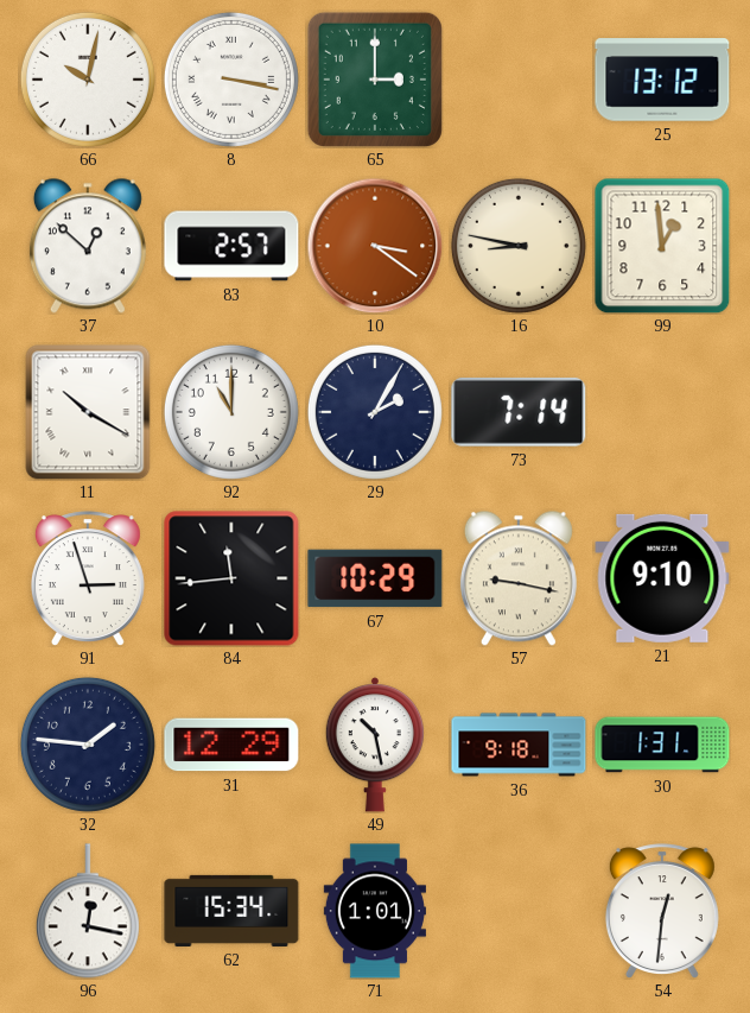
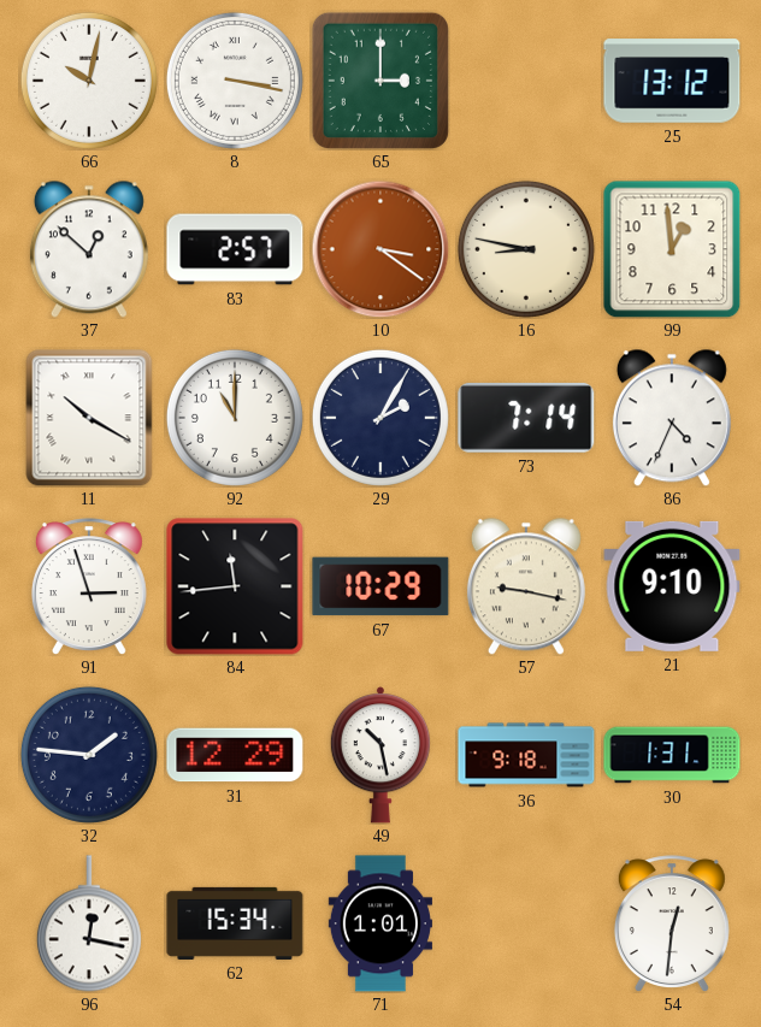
86: none -> 4:34
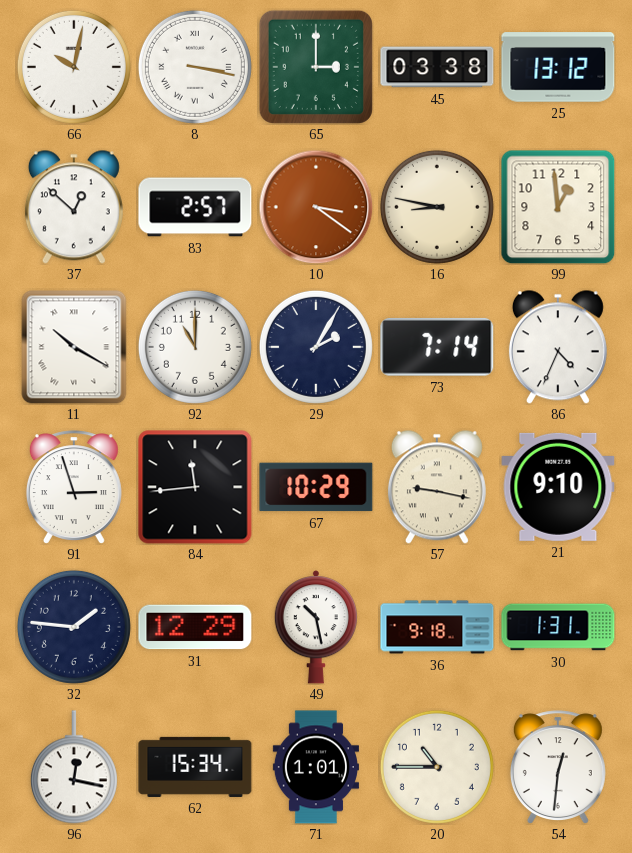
45: none -> 03:38
20: none -> 10:45
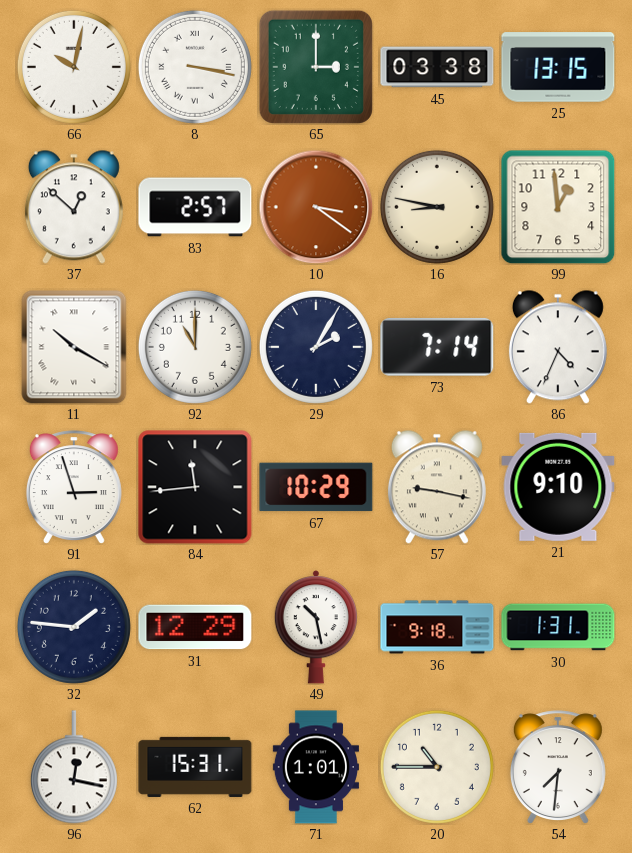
25: 13:12 -> 13:15
62: 15:34 -> 15:31
54: 12:31 -> 7:31
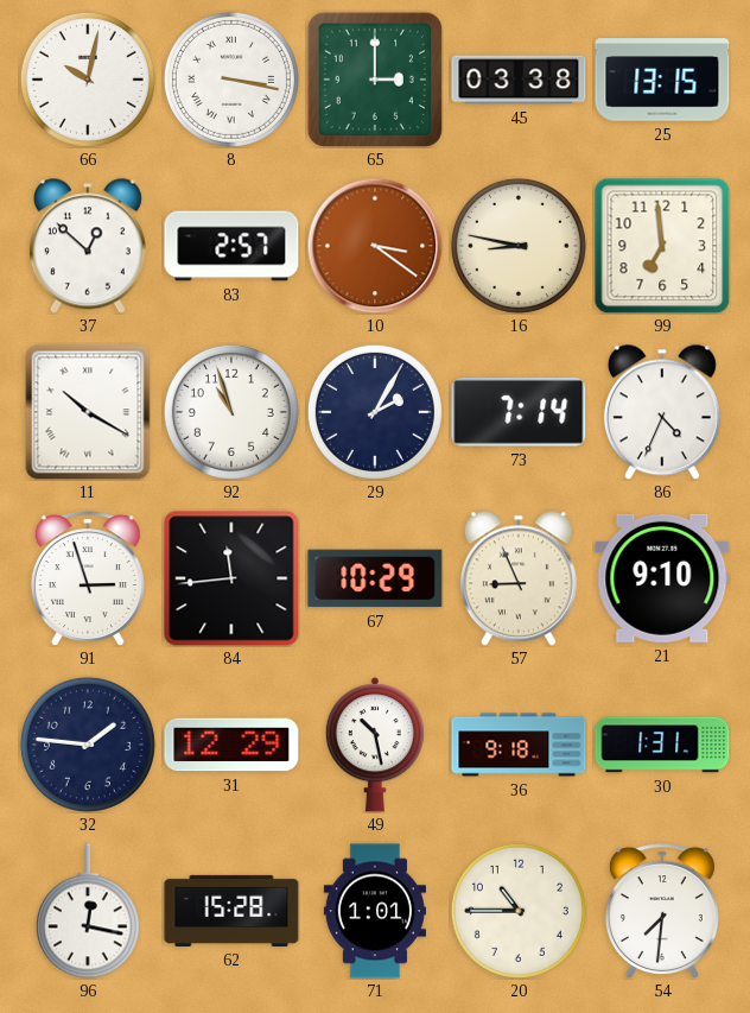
99: 12:59 -> 6:59
92: 11:00 -> 10:57
57: 9:17 -> 8:56
62: 15:31 -> 15:28
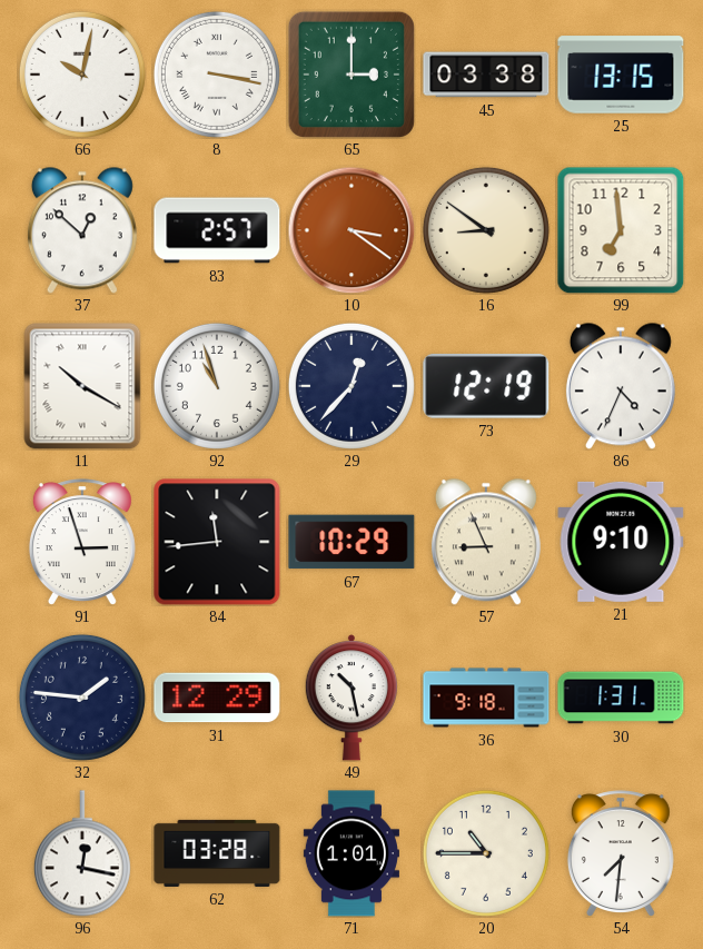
16: 8:47 -> 8:51
29: 2:05 -> 12:37
73: 7:14 -> 12:19
62: 15:28 -> 03:28
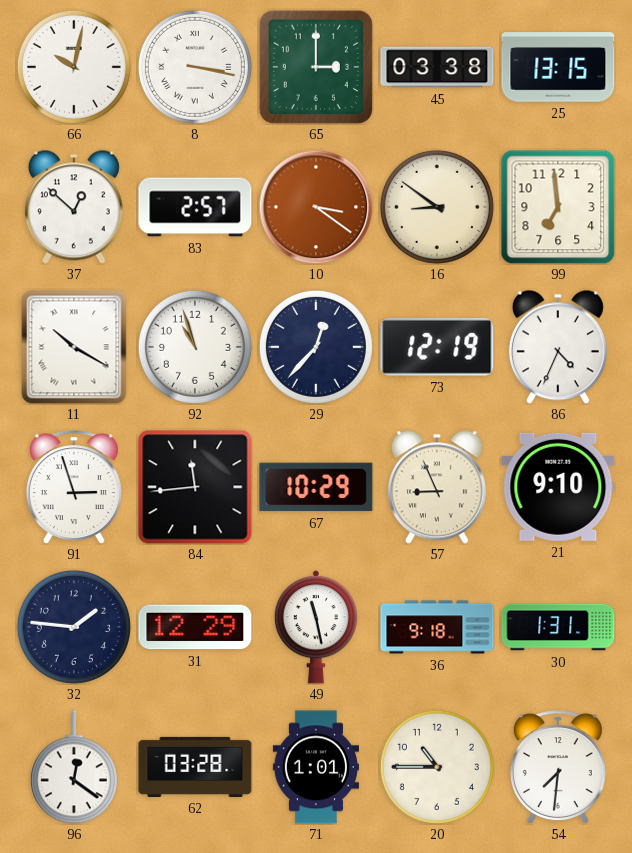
49: 10:28 -> 11:28
96: 12:17 -> 12:21
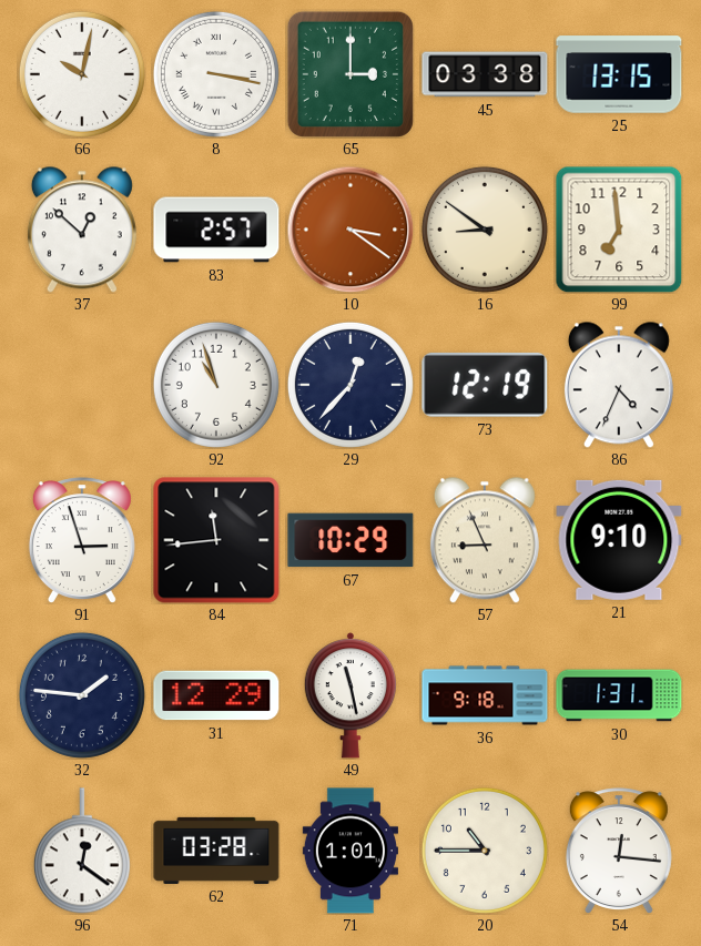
11: 10:20 -> none
54: 7:31 -> 12:16
